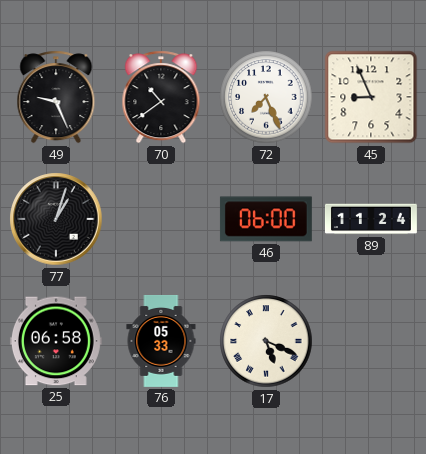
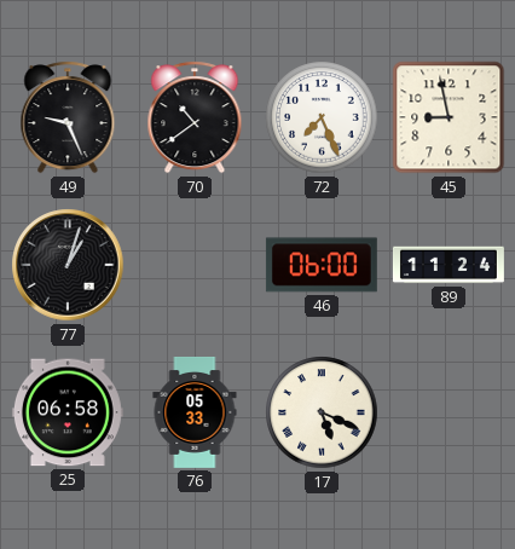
45: 8:56 -> 8:58
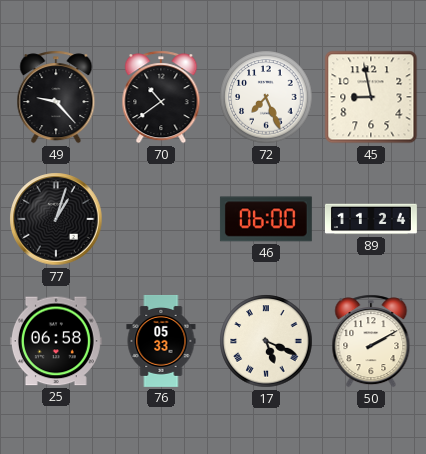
49: 9:26 -> 9:23
50: none -> 2:10
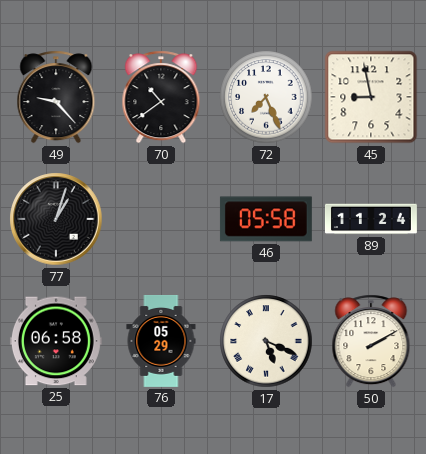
46: 06:00 -> 05:58
76: 05:33 -> 05:29
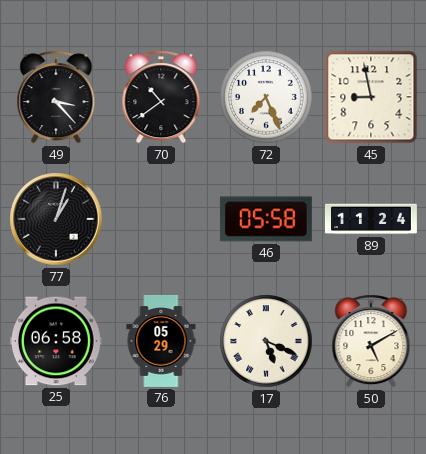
49: 9:23 -> 3:23
50: 2:10 -> 5:10
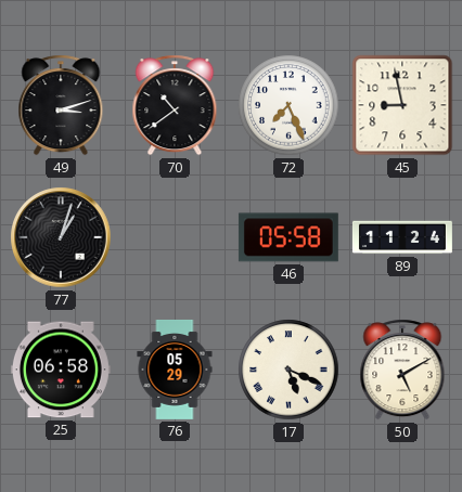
49: 3:23 -> 3:12
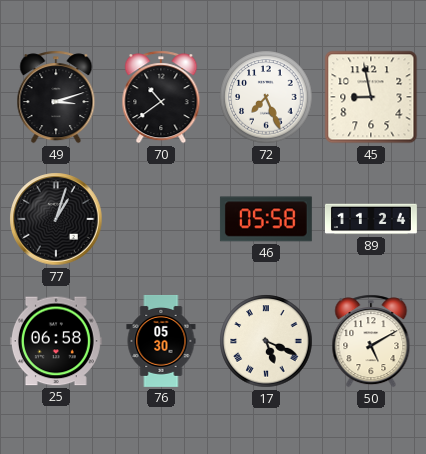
76: 05:29 -> 05:30
